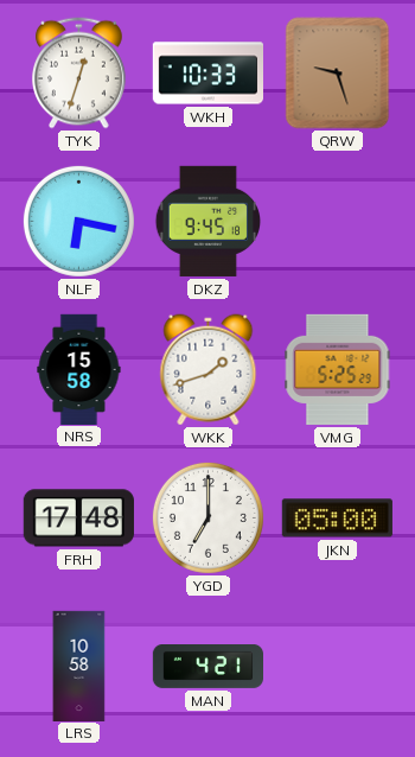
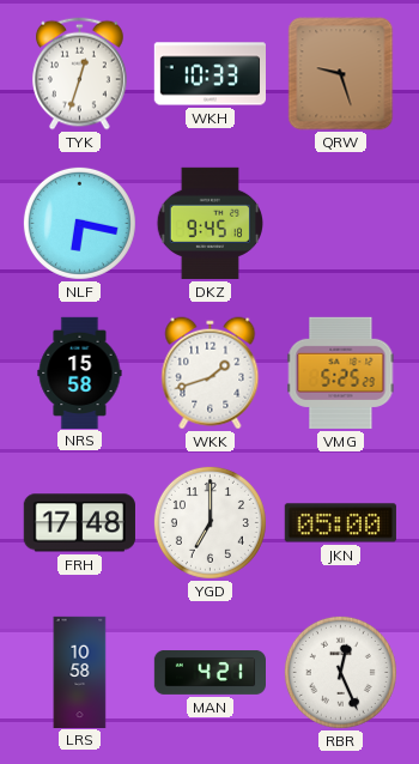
RBR: none -> 12:26
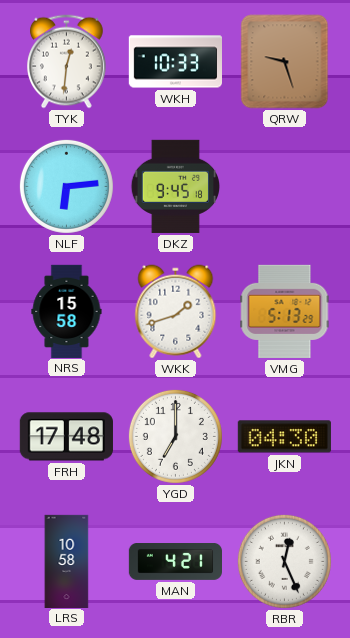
TYK: 12:33 -> 12:31
NLF: 6:17 -> 6:14
VMG: 5:25 -> 5:13
JKN: 05:00 -> 04:30
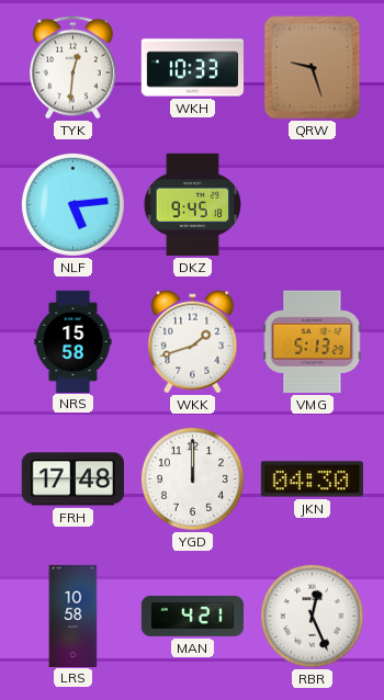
NLF: 6:14 -> 5:14
YGD: 7:00 -> 12:00
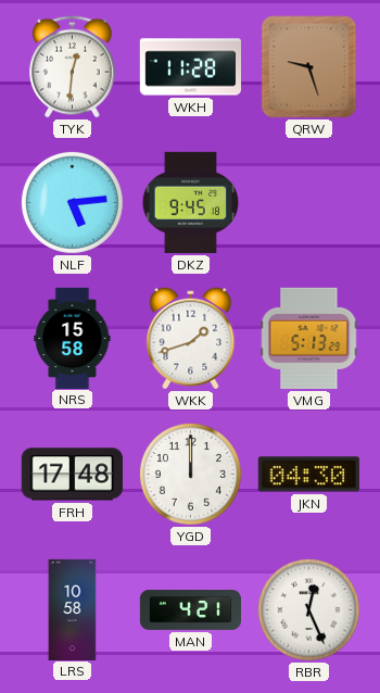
WKH: 10:33 -> 11:28
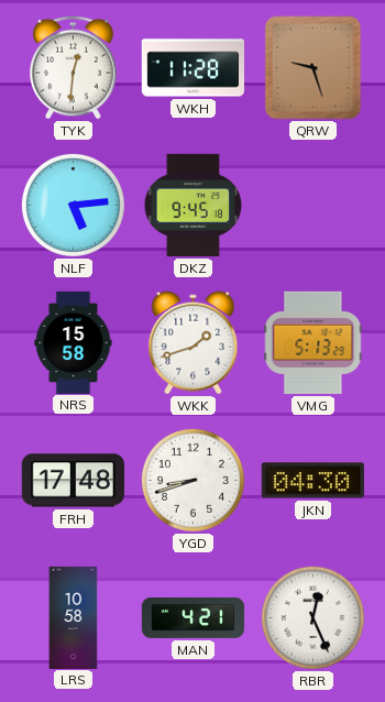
YGD: 12:00 -> 8:42
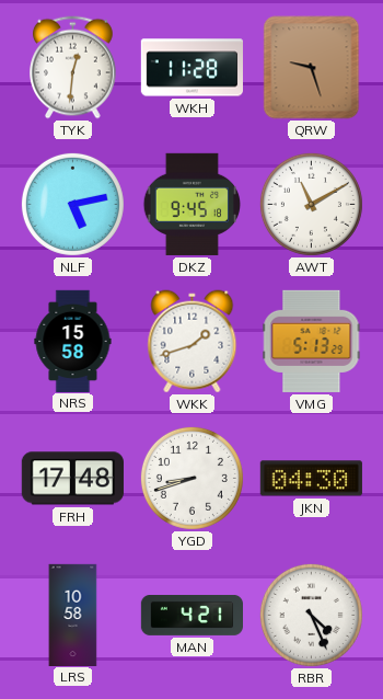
NLF: 5:14 -> 5:13
AWT: none -> 11:10
RBR: 12:26 -> 4:26
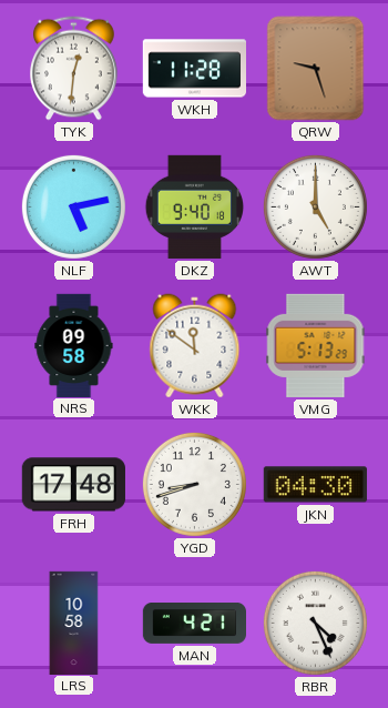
DKZ: 9:45 -> 9:40
AWT: 11:10 -> 5:00
NRS: 15:58 -> 09:58
WKK: 1:42 -> 11:51
